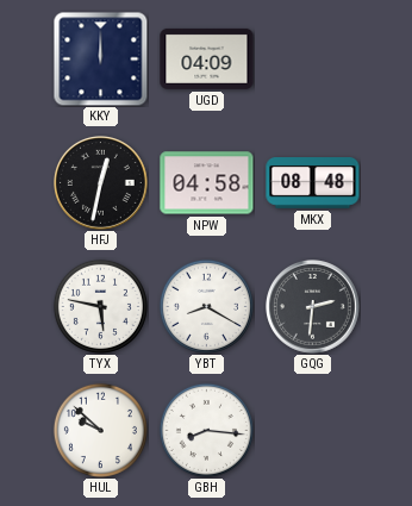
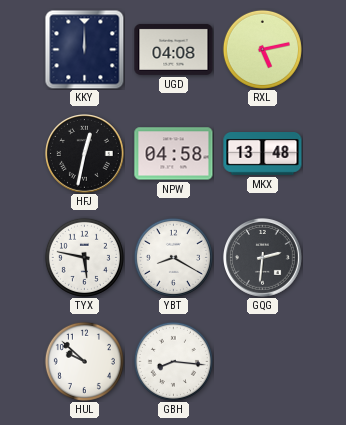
UGD: 04:09 -> 04:08
RXL: none -> 5:13
MKX: 08:48 -> 13:48
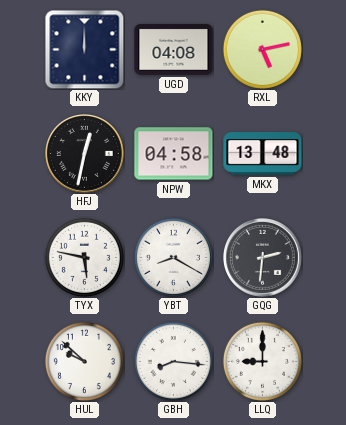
LLQ: none -> 9:00
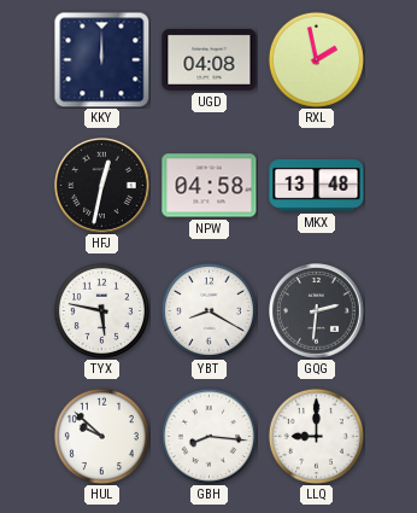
RXL: 5:13 -> 1:58
